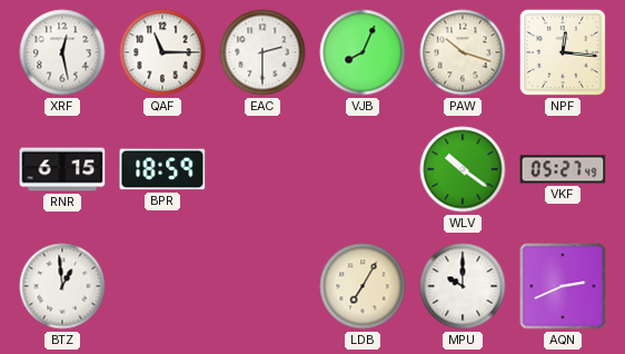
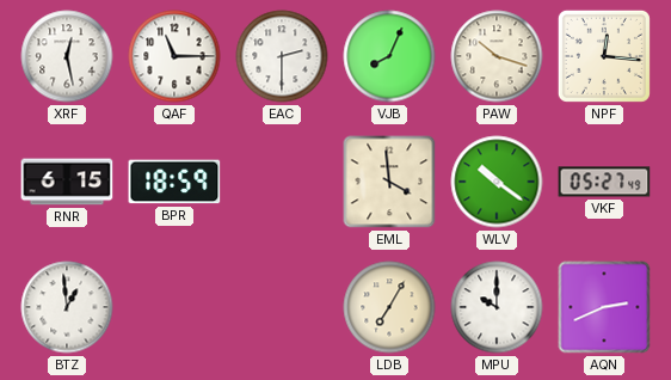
EML: none -> 3:59
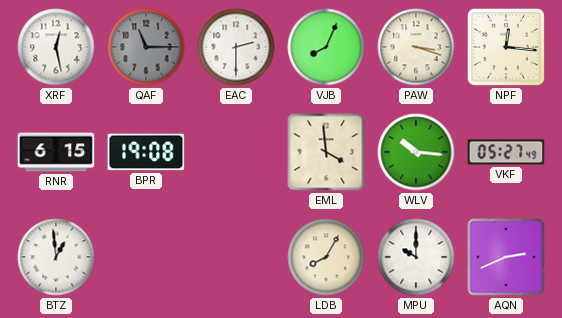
QAF dial: white -> grey
PAW: 10:18 -> 3:18
BPR: 18:59 -> 19:08
WLV: 10:21 -> 10:16
LDB: 7:05 -> 8:05
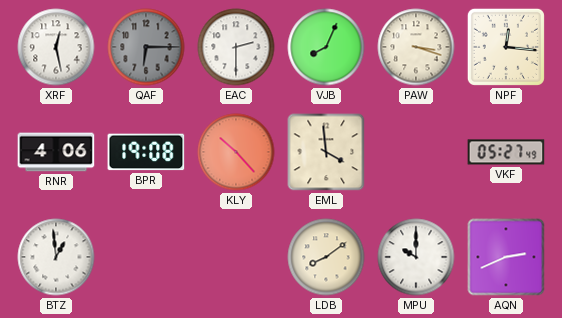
QAF: 11:15 -> 6:15
RNR: 6:15 -> 4:06
KLY: none -> 10:23
WLV: 10:16 -> none
LDB: 8:05 -> 8:09
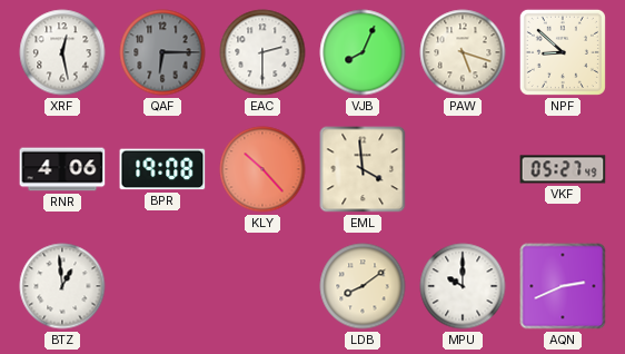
PAW: 3:18 -> 5:18
NPF: 12:16 -> 8:52
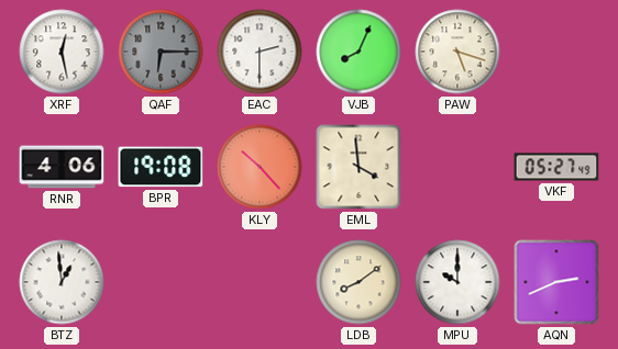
NPF: 8:52 -> none
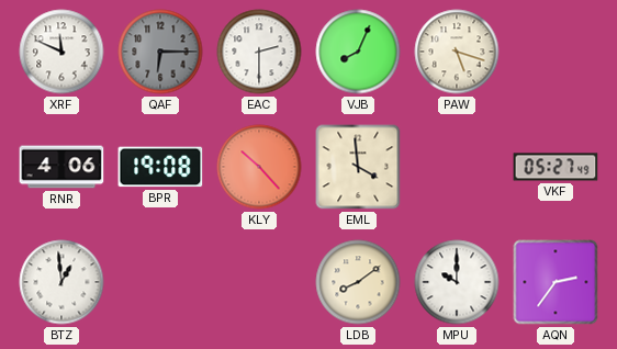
XRF: 12:28 -> 11:49
AQN: 2:41 -> 2:36
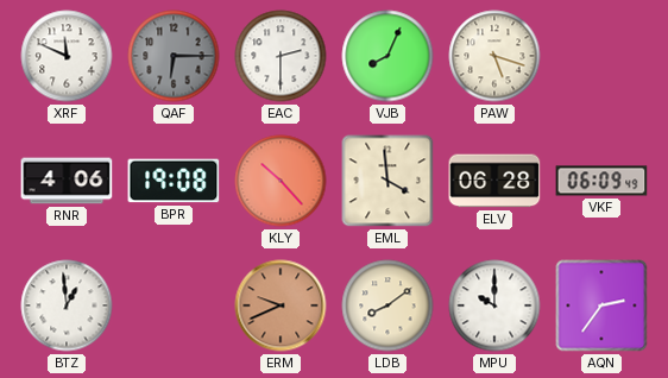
ELV: none -> 06:28
VKF: 05:27 -> 06:09
ERM: none -> 9:41
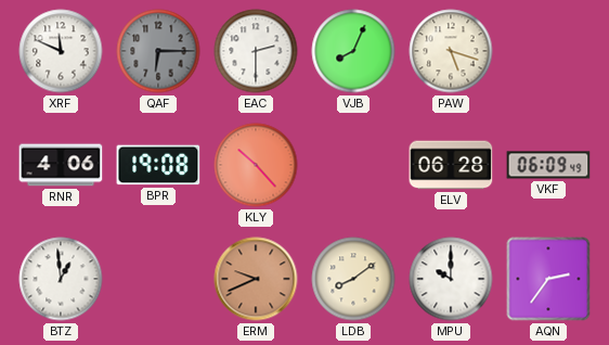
EML: 3:59 -> none
